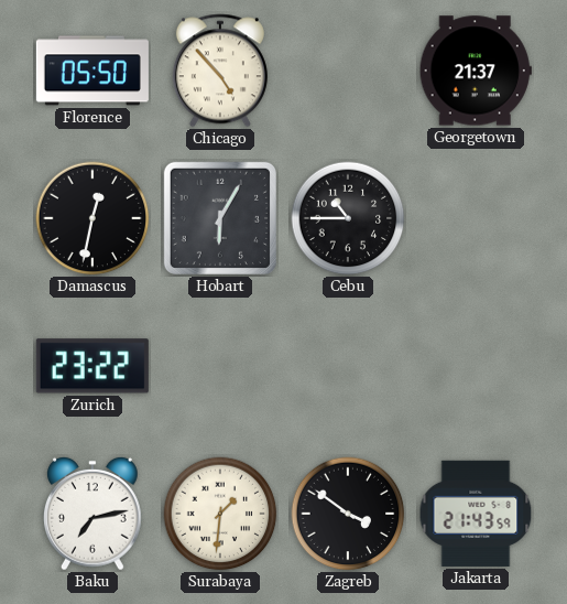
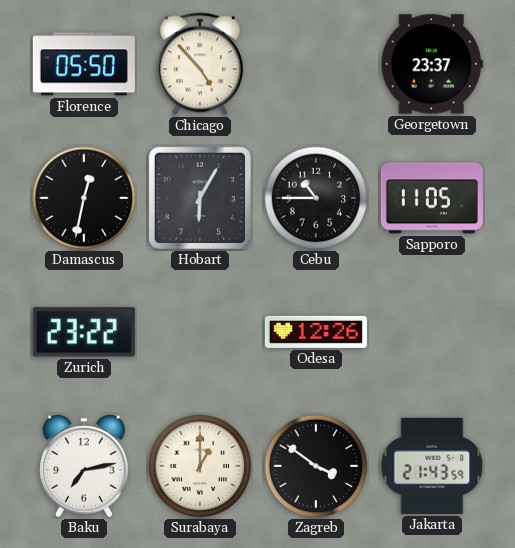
Georgetown: 21:37 -> 23:37
Sapporo: none -> 11:05
Odesa: none -> 12:26
Surabaya: 1:31 -> 1:00
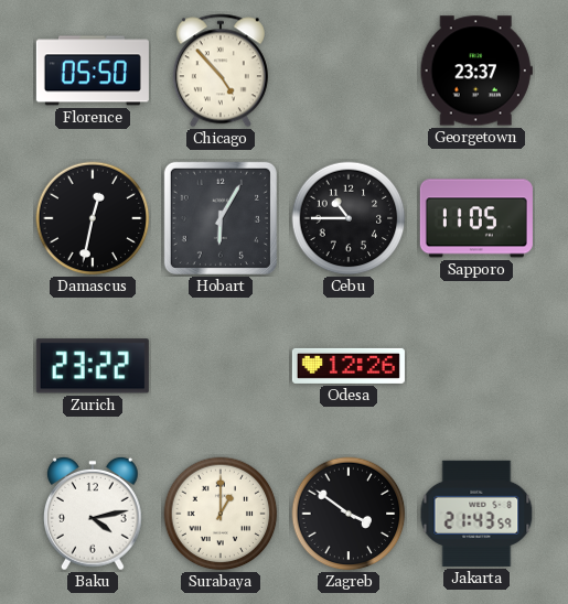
Baku: 7:13 -> 4:13
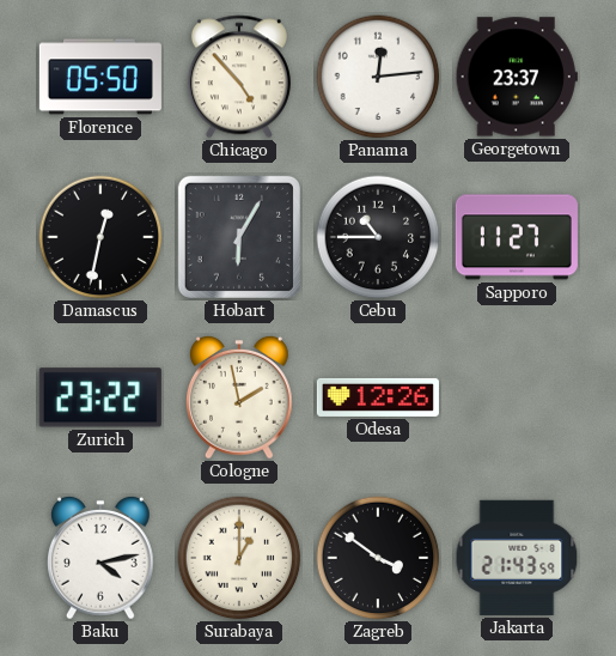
Panama: none -> 12:14
Sapporo: 11:05 -> 11:27
Cologne: none -> 1:58
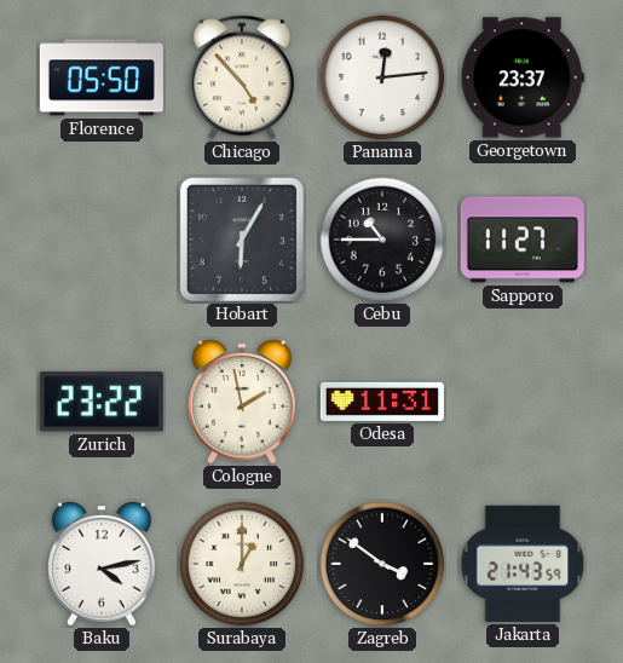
Damascus: 12:32 -> none
Odesa: 12:26 -> 11:31
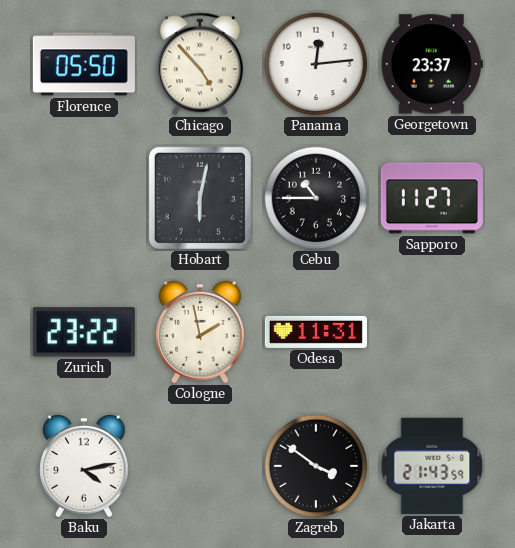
Hobart: 6:05 -> 6:02
Surabaya: 1:00 -> none
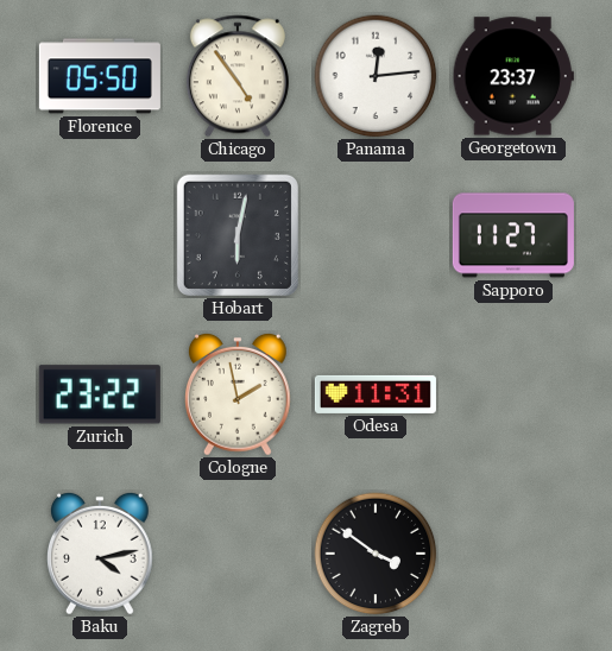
Chicago: 4:53 -> 4:54
Cebu: 10:45 -> none
Jakarta: 21:43 -> none
